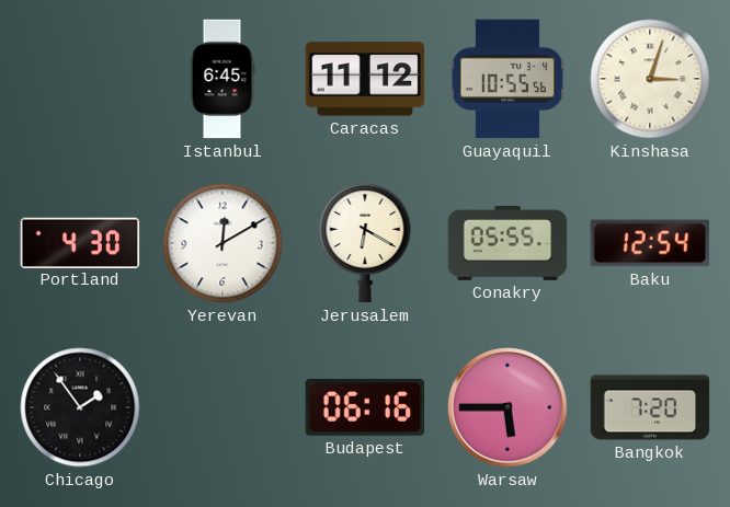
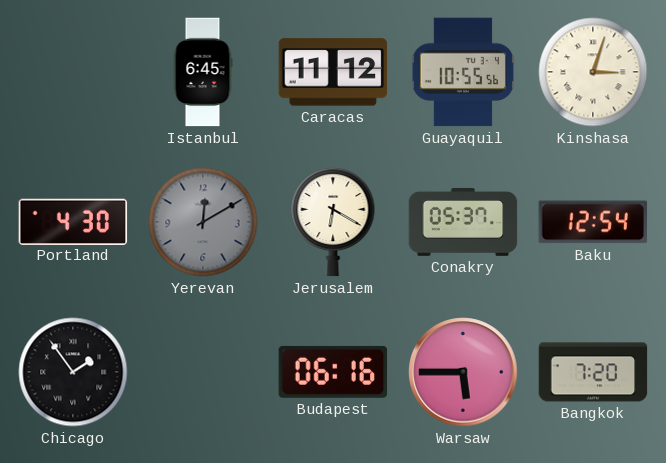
Yerevan dial: white -> grey
Conakry: 05:55 -> 05:37
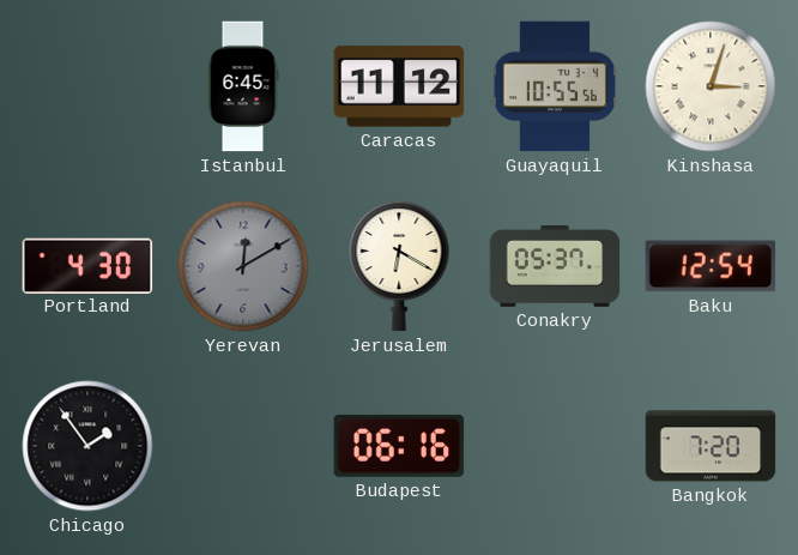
Warsaw: 5:45 -> none
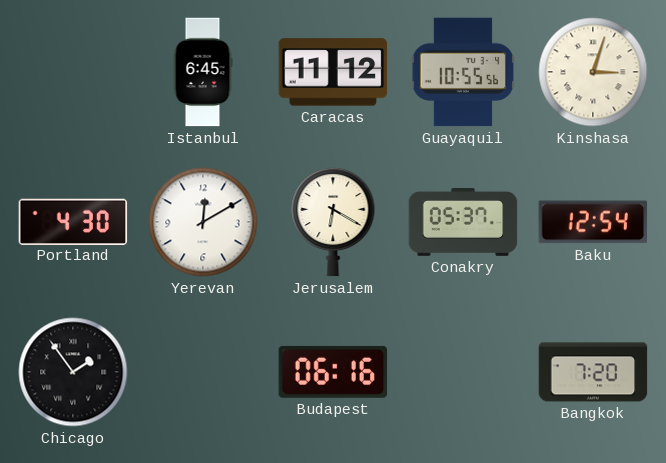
Yerevan dial: grey -> white
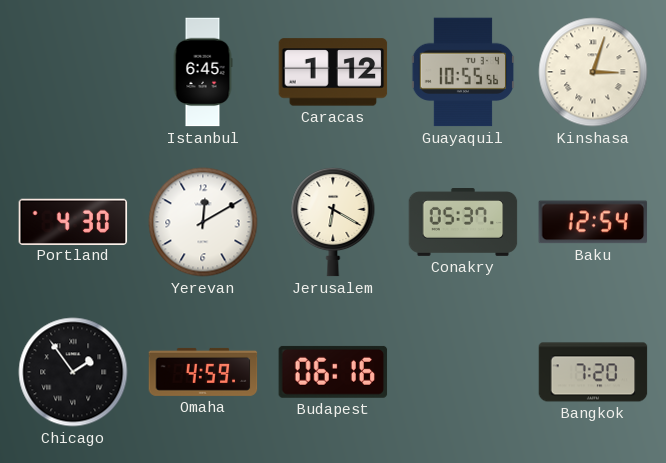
Caracas: 11:12 -> 1:12
Omaha: none -> 4:59
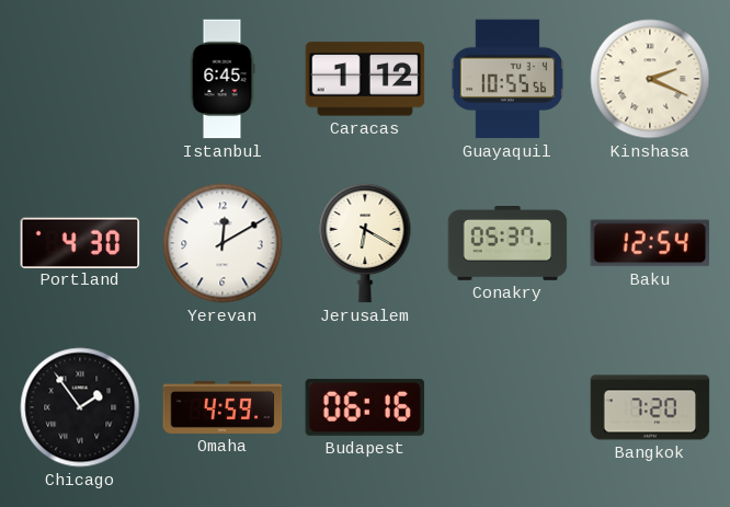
Kinshasa: 3:03 -> 2:19
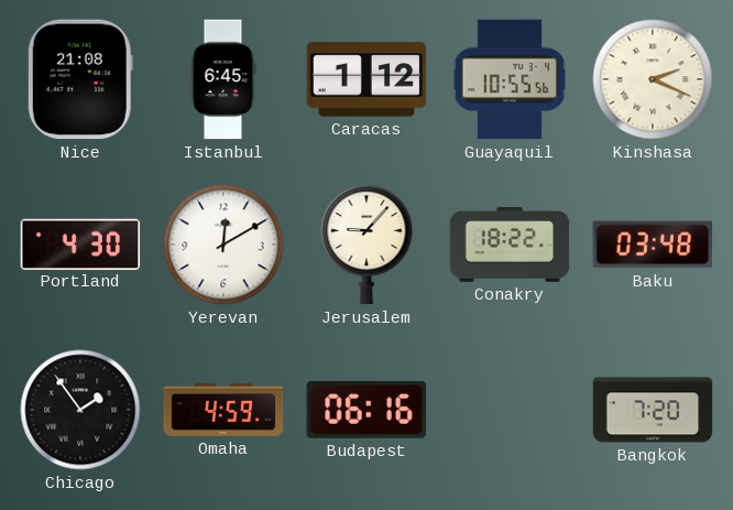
Nice: none -> 21:08
Jerusalem: 6:20 -> 9:07
Conakry: 05:37 -> 18:22
Baku: 12:54 -> 03:48
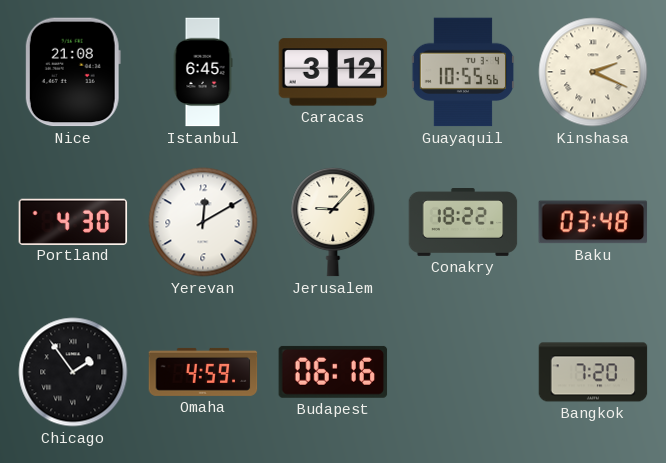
Caracas: 1:12 -> 3:12
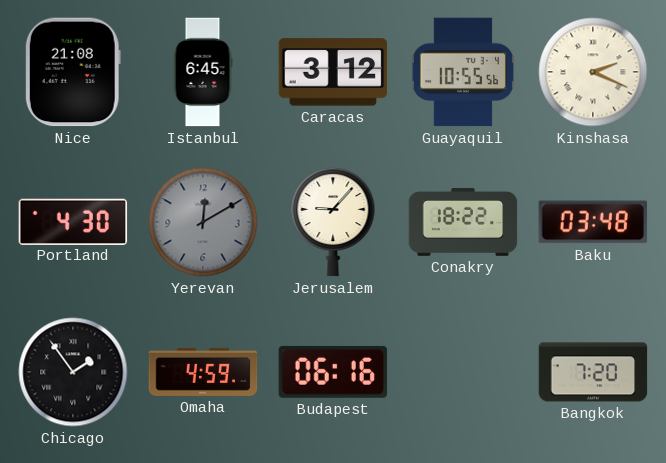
Yerevan dial: white -> grey
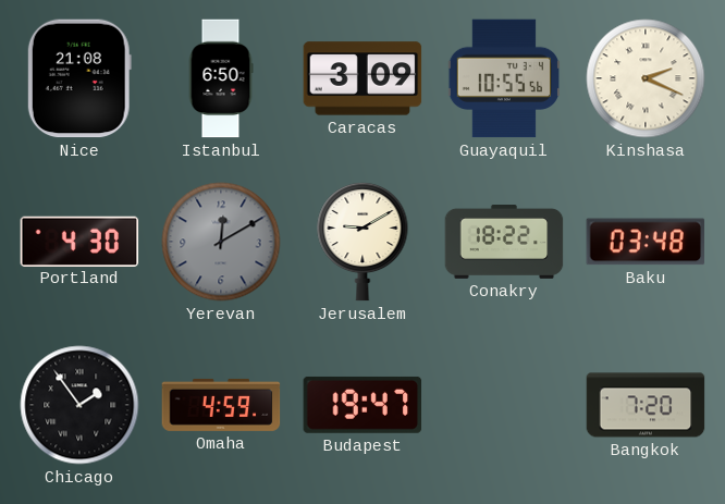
Istanbul: 6:45 -> 6:50
Caracas: 3:12 -> 3:09
Jerusalem: 9:07 -> 9:10
Budapest: 06:16 -> 19:47
